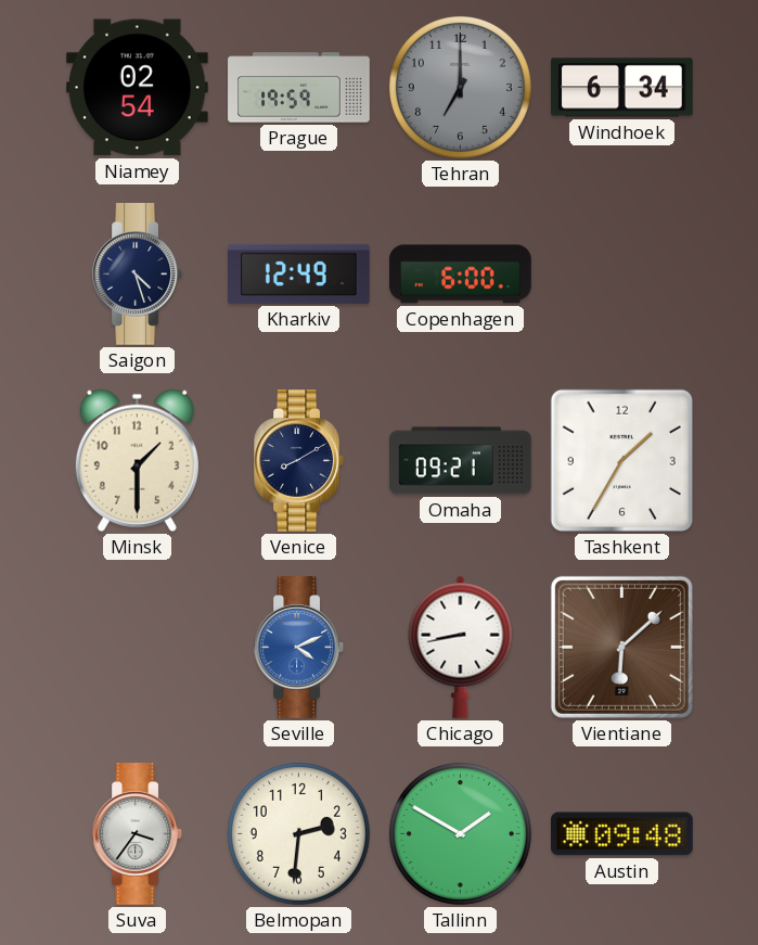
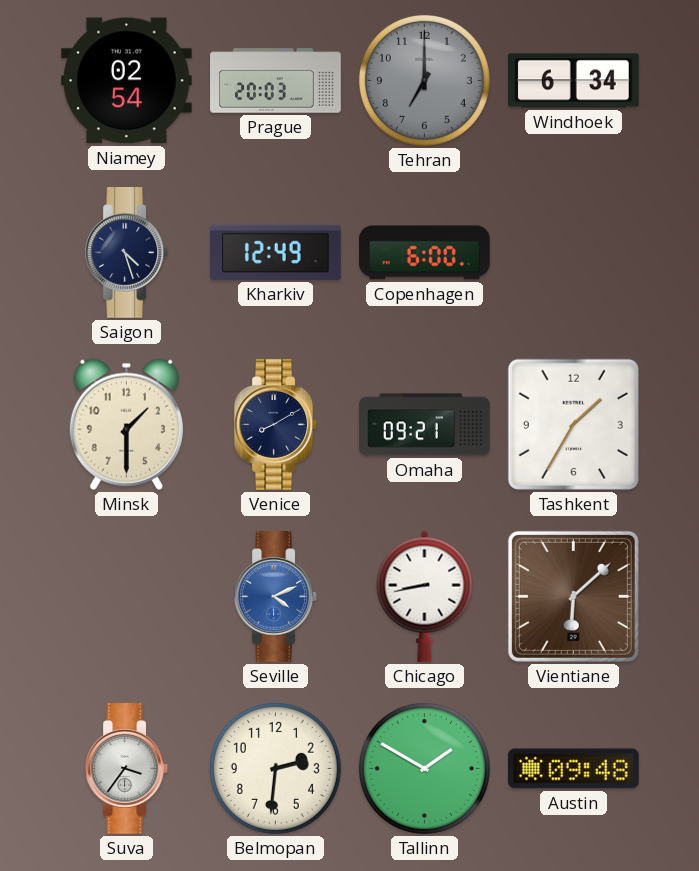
Prague: 19:59 -> 20:03
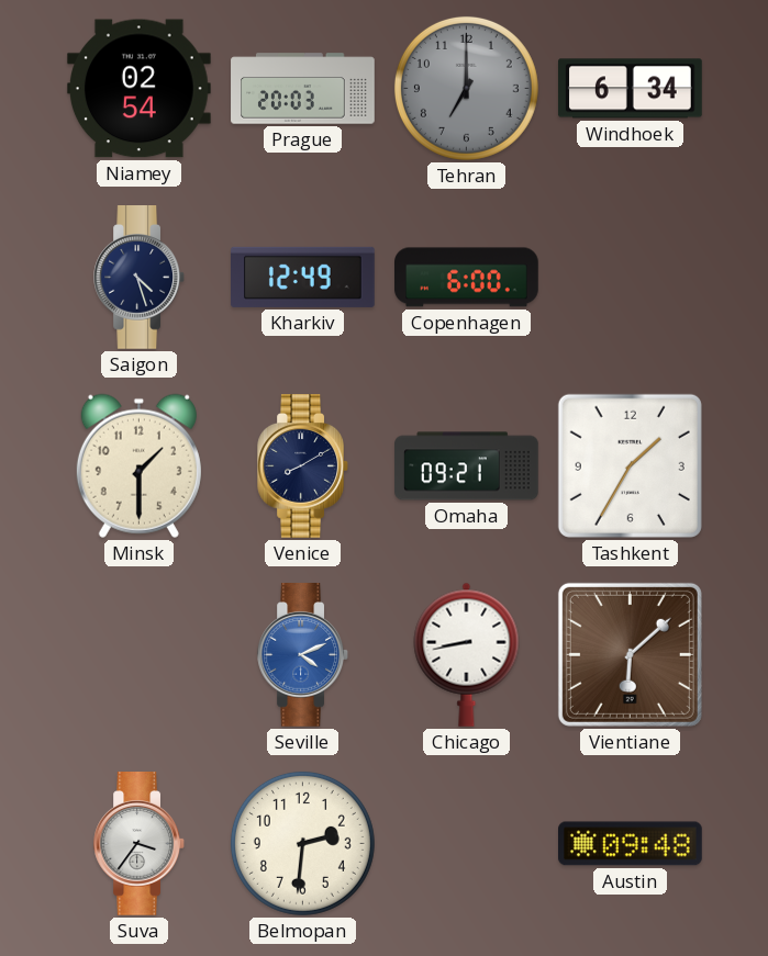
Tallinn: 1:50 -> none
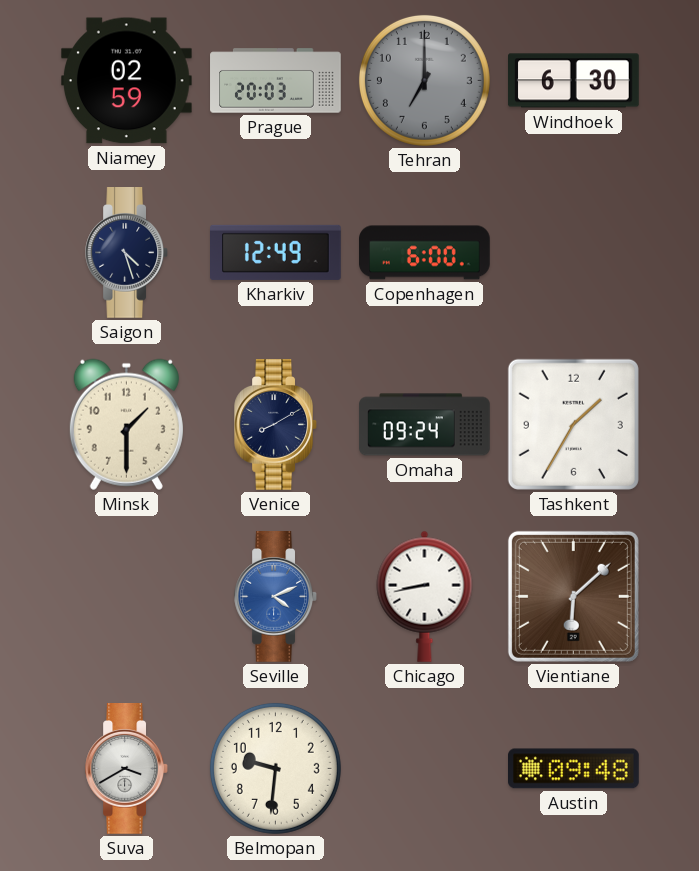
Niamey: 02:54 -> 02:59
Windhoek: 6:34 -> 6:30
Omaha: 09:21 -> 09:24
Suva: 3:36 -> 3:40
Belmopan: 2:31 -> 9:31
